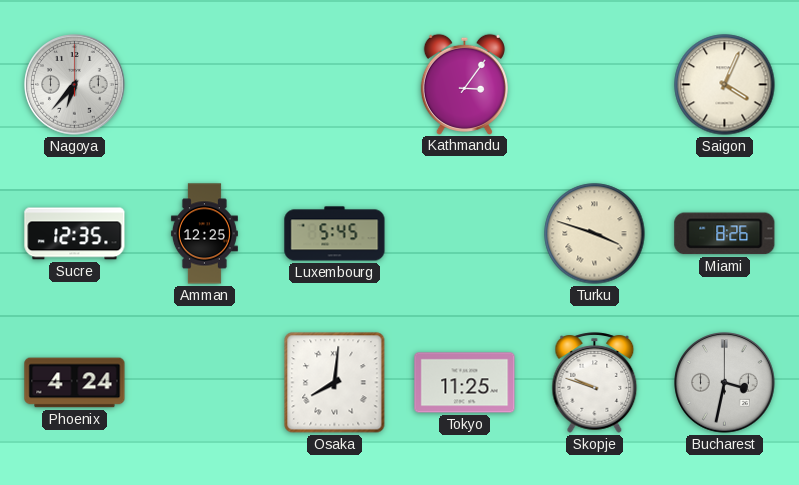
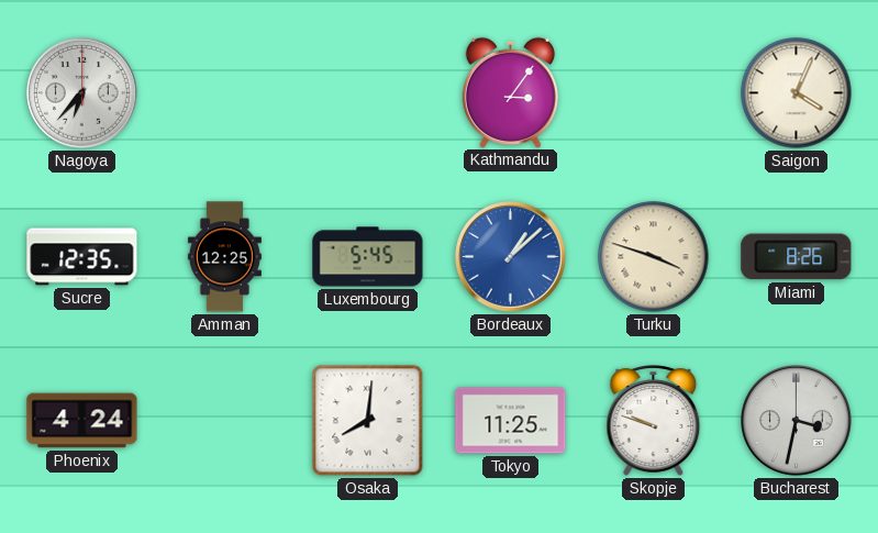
Bordeaux: none -> 1:08
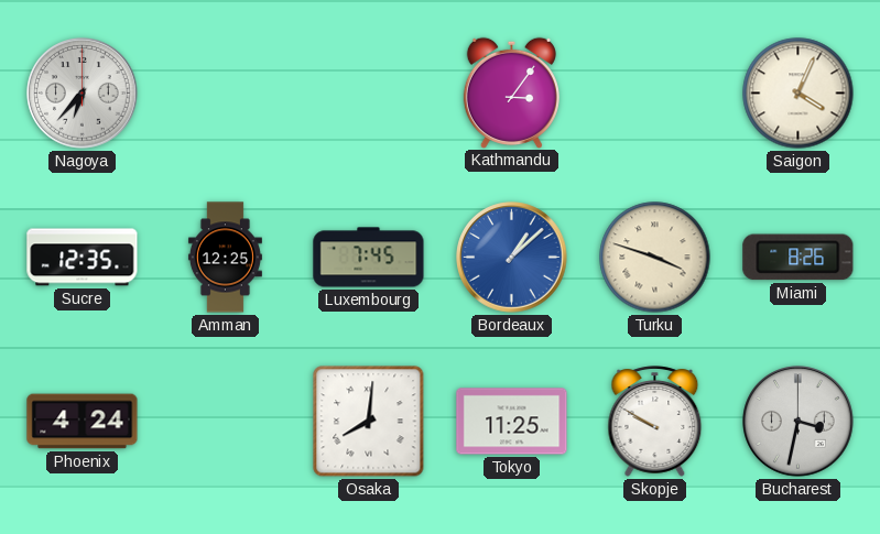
Luxembourg: 5:45 -> 7:45
Skopje: 9:48 -> 9:50
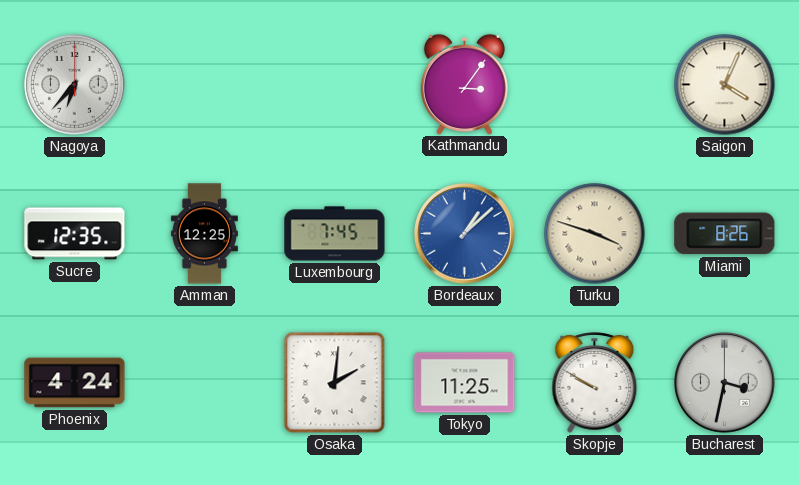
Osaka: 8:01 -> 2:01
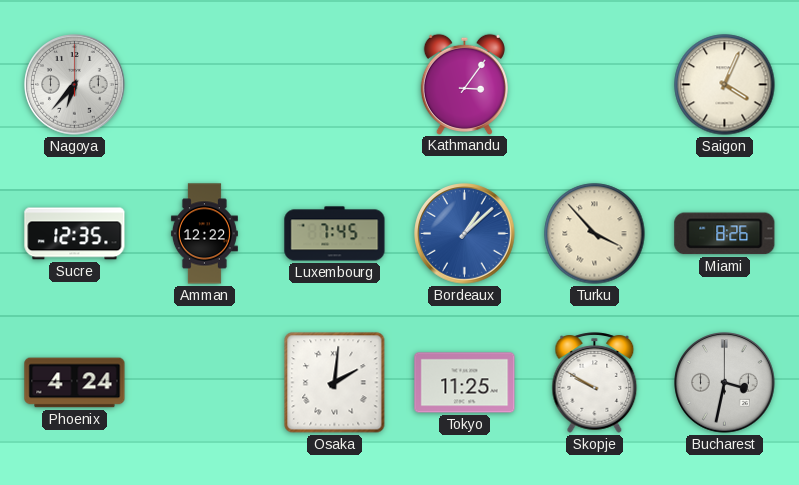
Amman: 12:25 -> 12:22
Turku: 3:48 -> 3:53
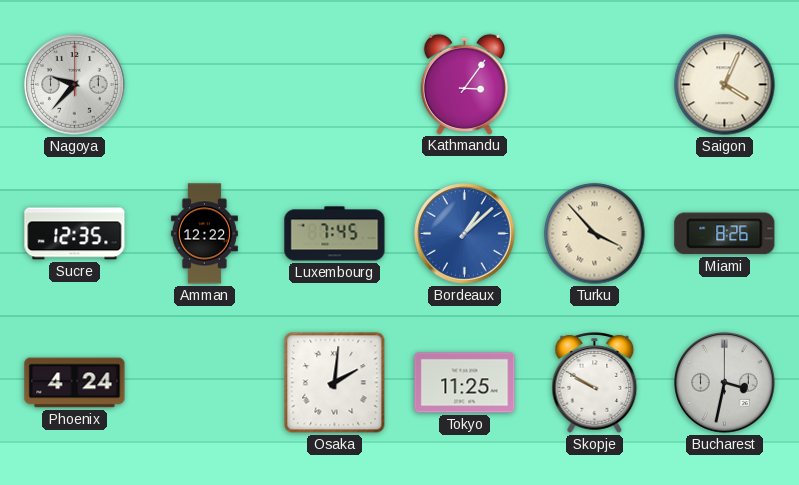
Nagoya: 6:37 -> 9:37
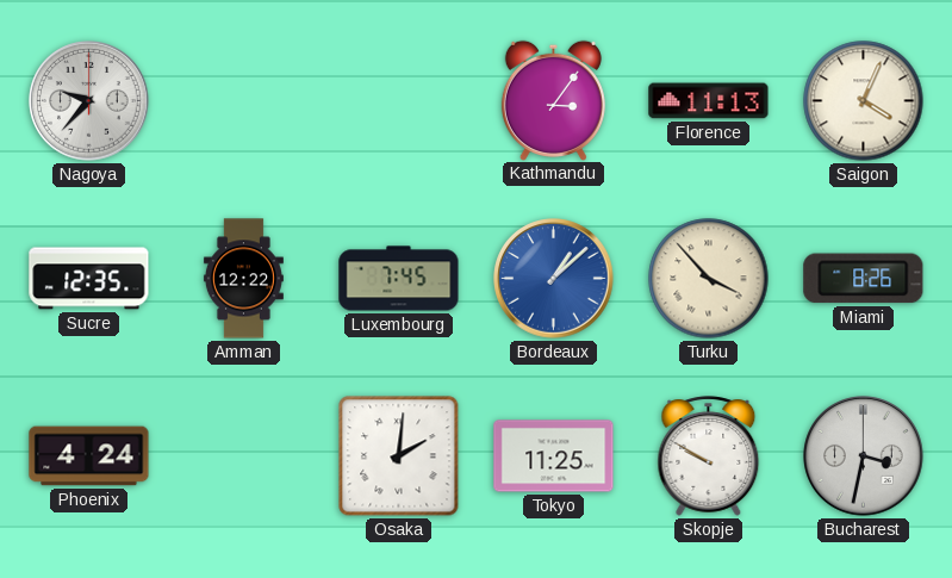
Florence: none -> 11:13
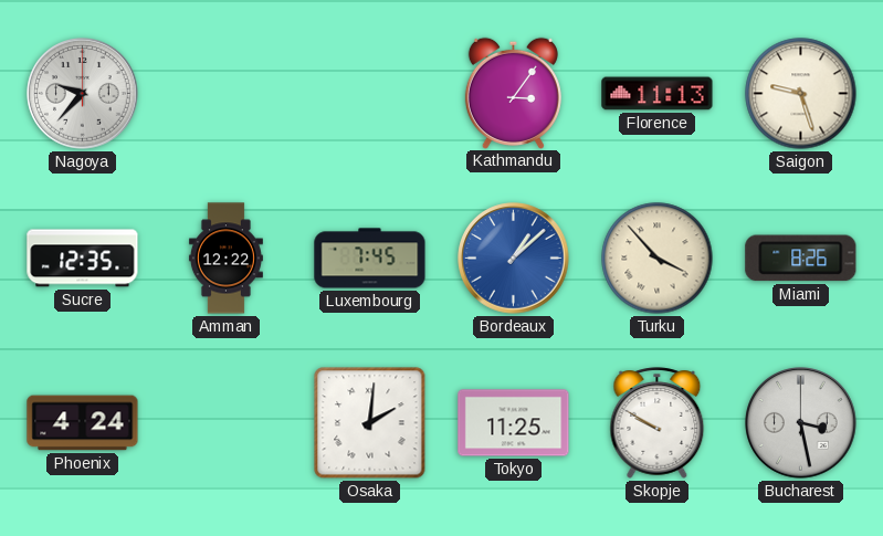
Saigon: 4:04 -> 9:27
Bucharest: 3:32 -> 3:28
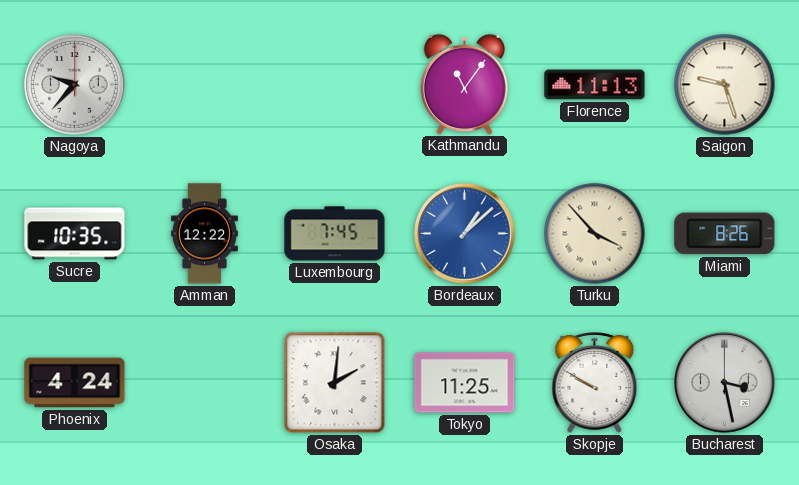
Kathmandu: 3:06 -> 11:06
Sucre: 12:35 -> 10:35
